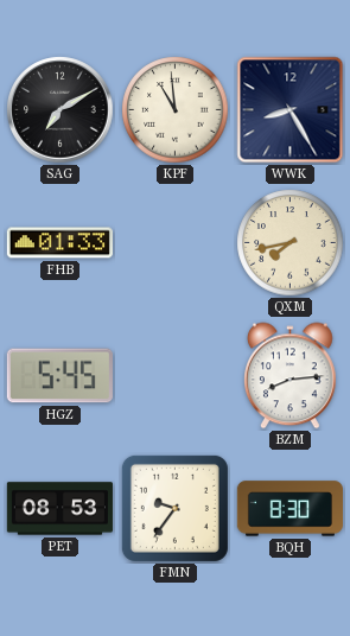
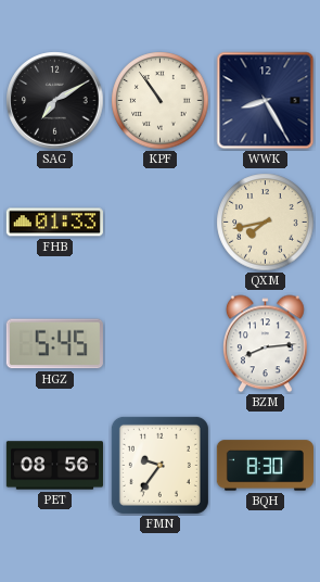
KPF: 10:59 -> 10:54
PET: 08:53 -> 08:56
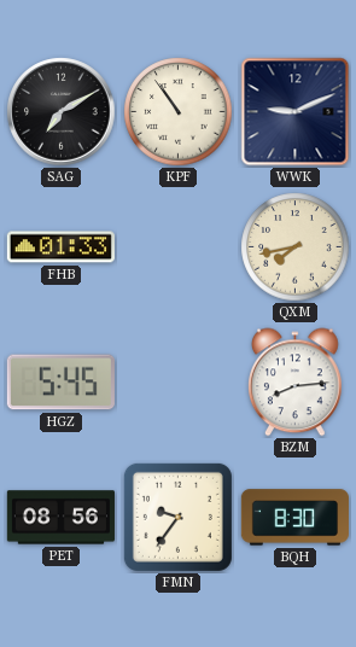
WWK: 8:25 -> 9:11
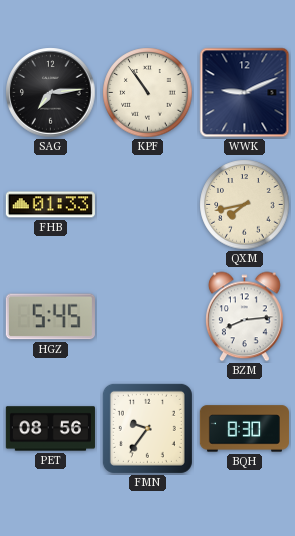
SAG: 7:10 -> 7:14
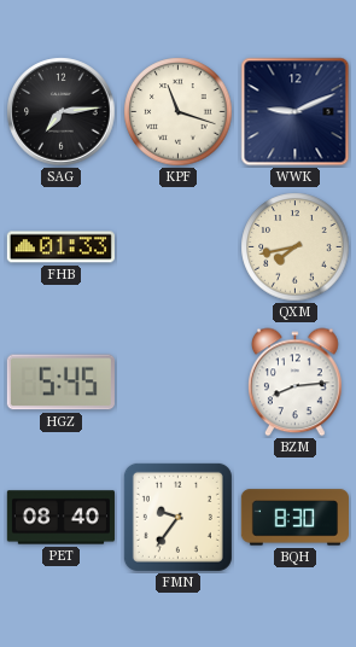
KPF: 10:54 -> 11:18
PET: 08:56 -> 08:40
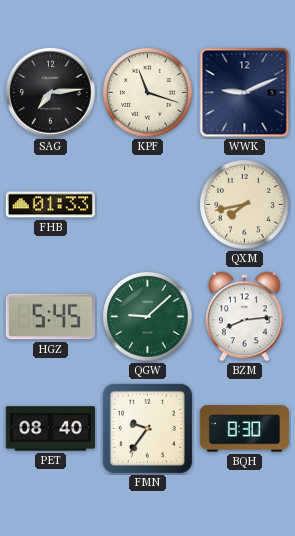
QGW: none -> 9:08
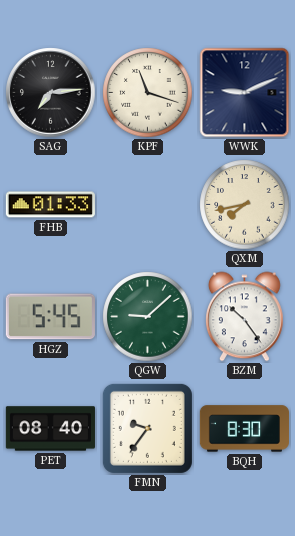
BZM: 8:14 -> 10:24
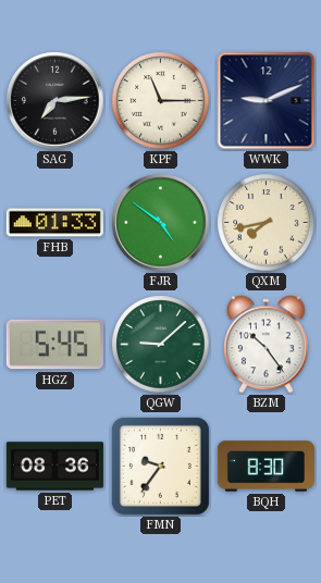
KPF: 11:18 -> 11:15
FJR: none -> 4:51
PET: 08:40 -> 08:36
